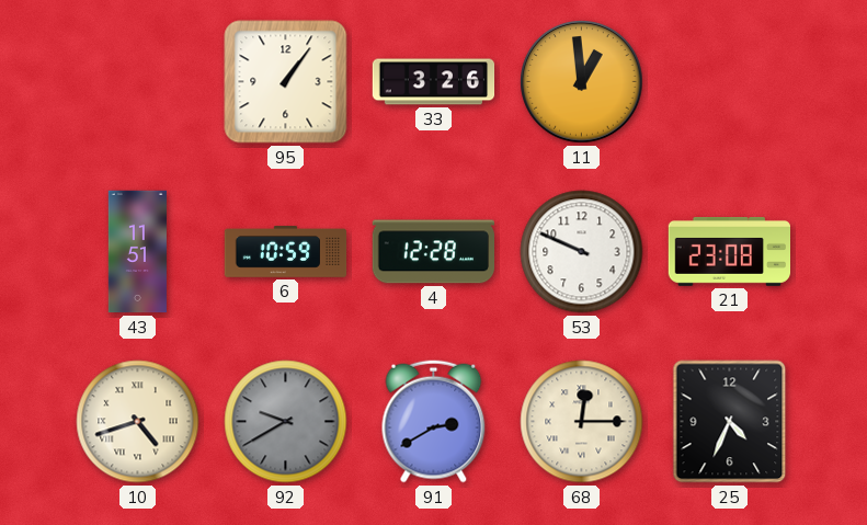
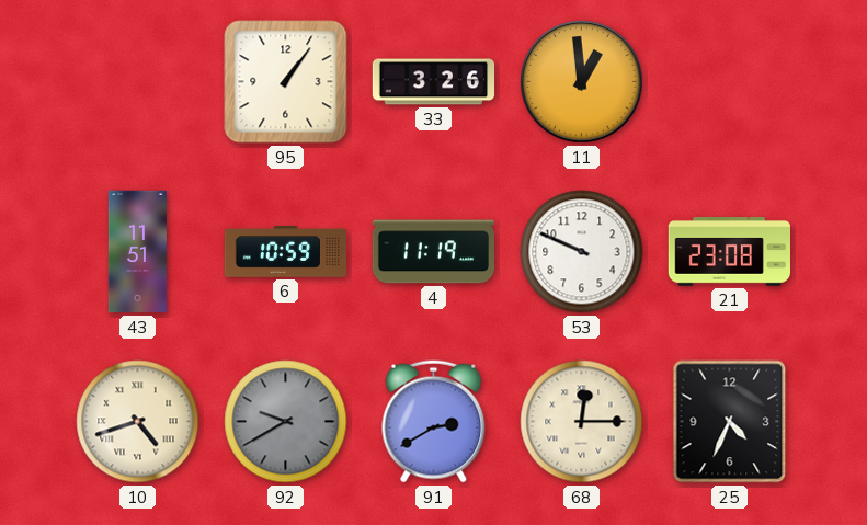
4: 12:28 -> 11:19
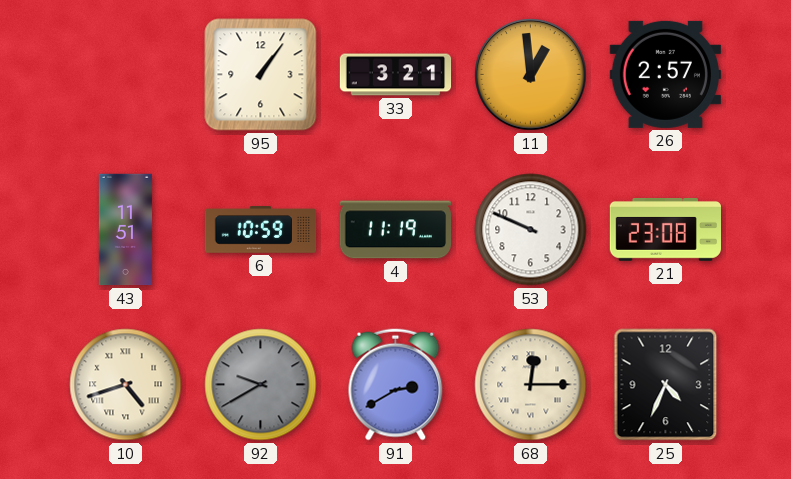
33: 3:26 -> 3:21
26: none -> 2:57
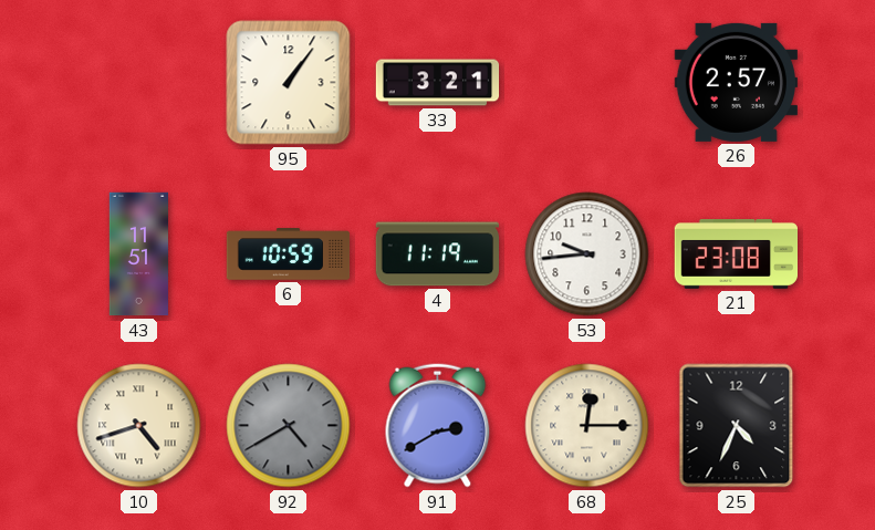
11: 12:59 -> none
53: 9:49 -> 9:44
92: 9:40 -> 4:40
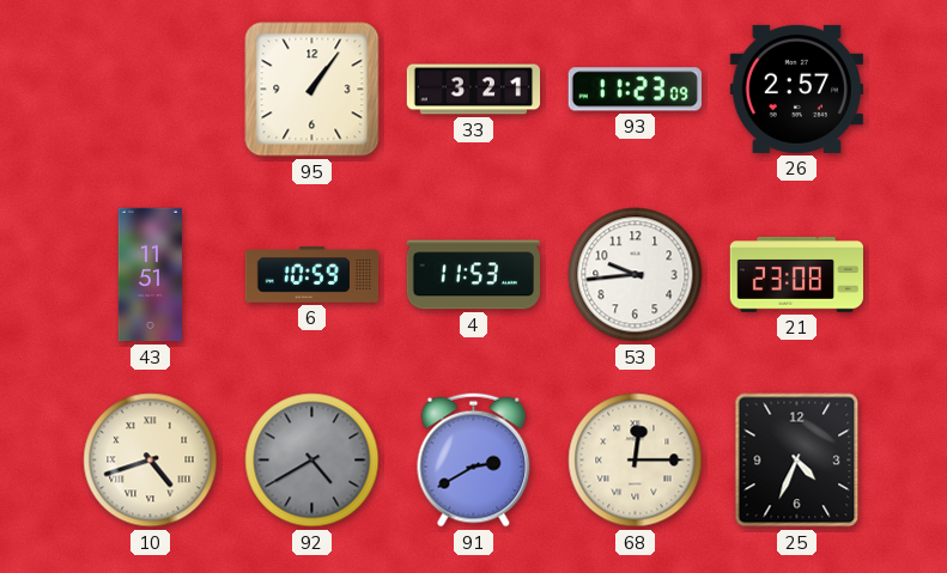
93: none -> 11:23
4: 11:19 -> 11:53
